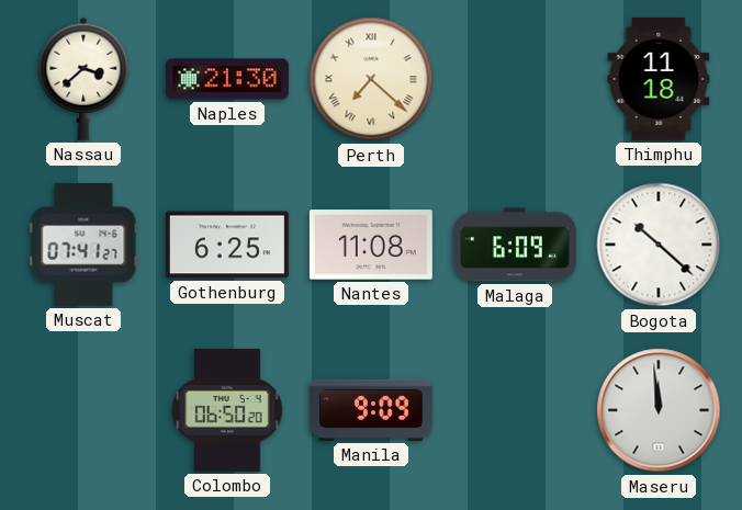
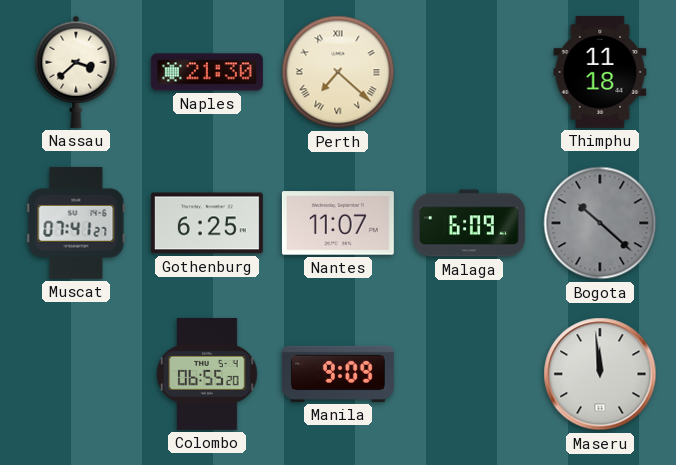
Nantes: 11:08 -> 11:07
Bogota dial: white -> grey
Colombo: 06:50 -> 06:55
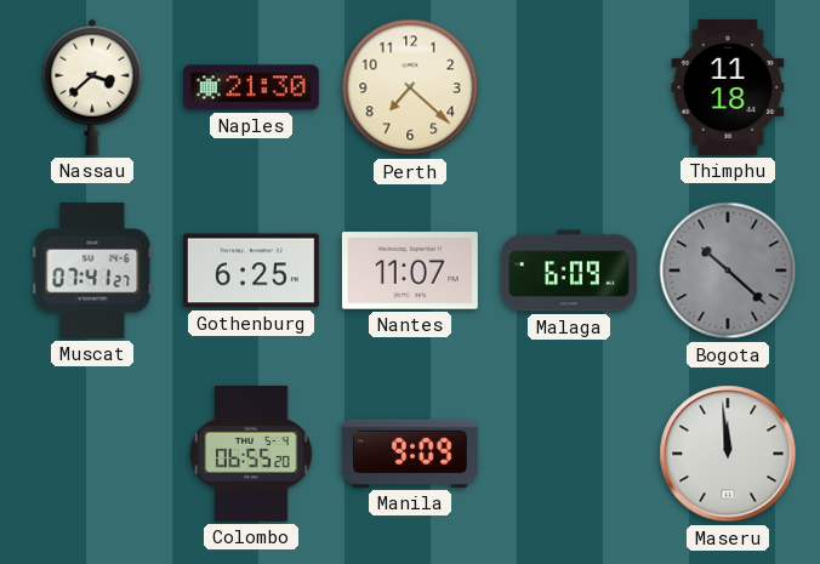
Perth numerals: Roman -> Arabic
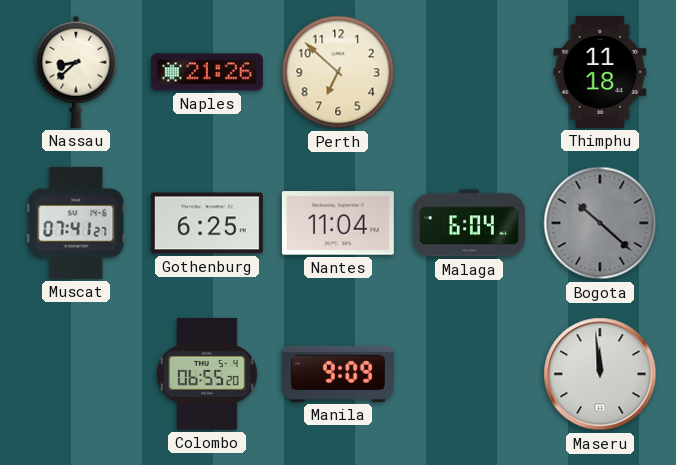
Nassau: 3:38 -> 8:38
Naples: 21:30 -> 21:26
Perth: 7:22 -> 6:52
Nantes: 11:07 -> 11:04
Malaga: 6:09 -> 6:04
